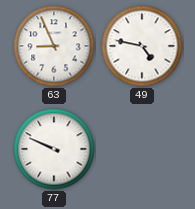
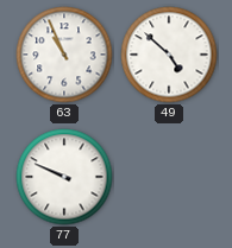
63: 8:56 -> 10:56
49: 4:47 -> 4:52
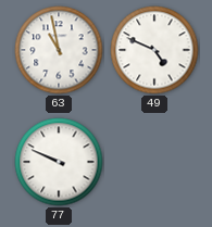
63: 10:56 -> 10:58
49: 4:52 -> 4:49
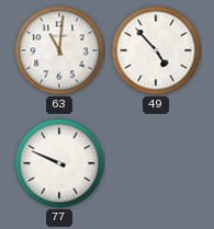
63: 10:58 -> 11:01
49: 4:49 -> 4:53
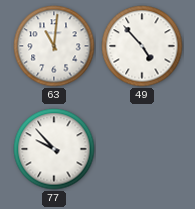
77: 9:49 -> 9:53
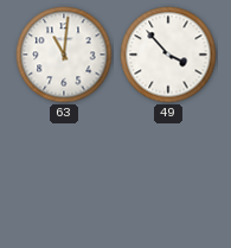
49: 4:53 -> 3:53
77: 9:53 -> none
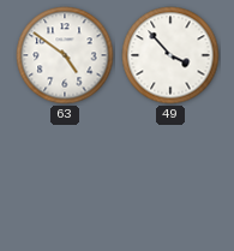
63: 11:01 -> 4:51
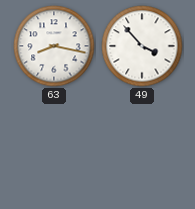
63: 4:51 -> 8:17
